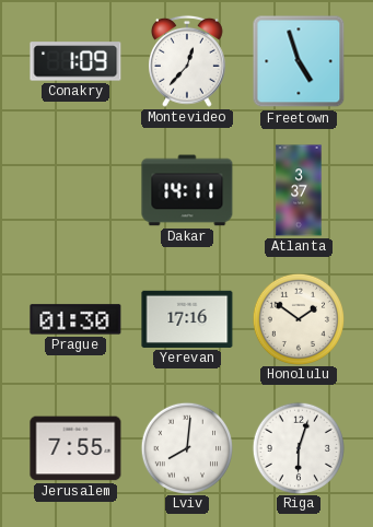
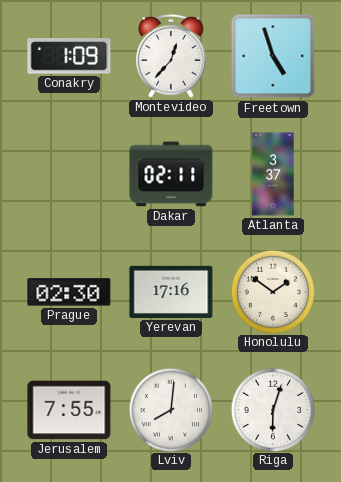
Dakar: 14:11 -> 02:11
Prague: 01:30 -> 02:30
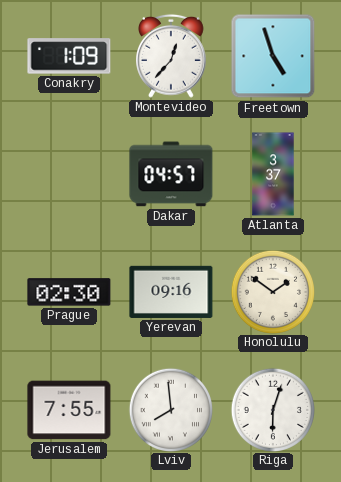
Dakar: 02:11 -> 04:57
Yerevan: 17:16 -> 09:16
Lviv: 8:01 -> 7:59
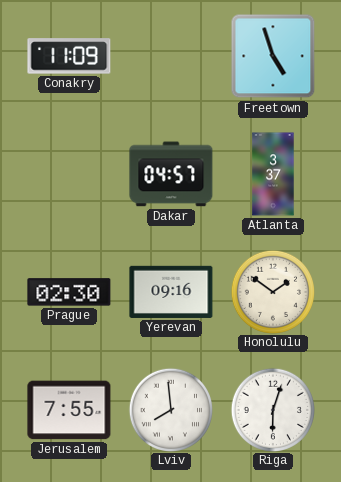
Conakry: 1:09 -> 11:09
Montevideo: 12:37 -> none
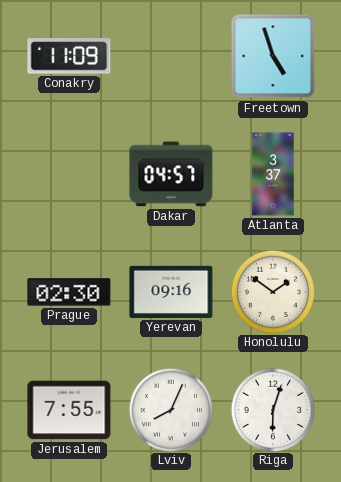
Lviv: 7:59 -> 8:04
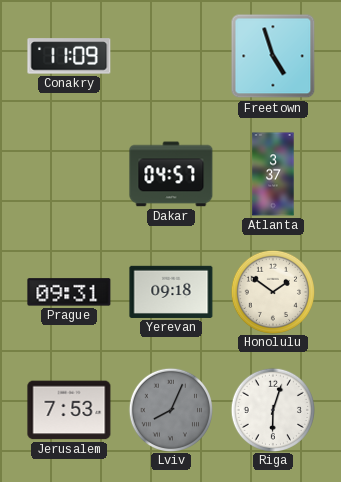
Prague: 02:30 -> 09:31
Yerevan: 09:16 -> 09:18
Jerusalem: 7:55 -> 7:53
Lviv dial: white -> grey
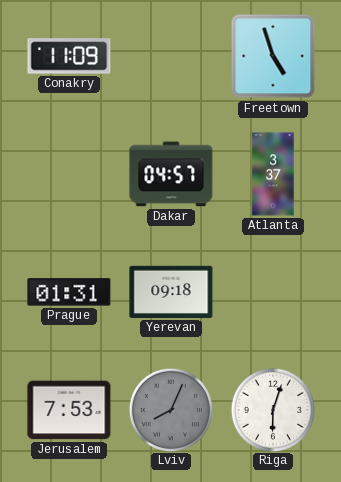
Prague: 09:31 -> 01:31
Honolulu: 1:51 -> none
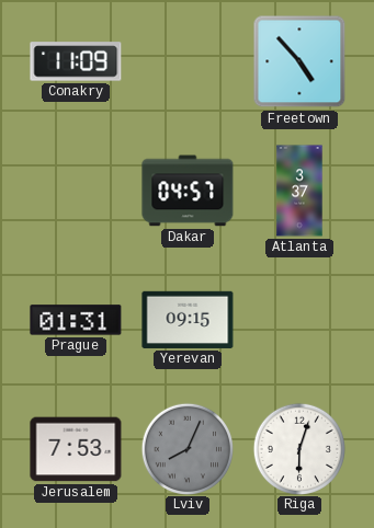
Freetown: 4:57 -> 4:53
Yerevan: 09:18 -> 09:15
